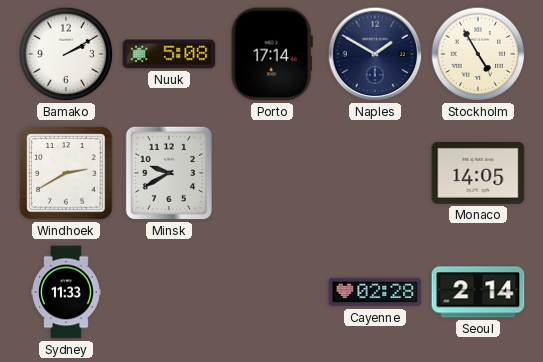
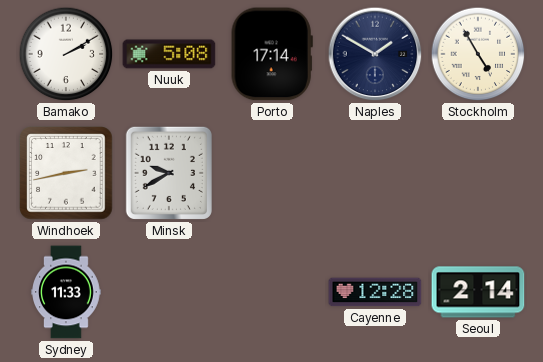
Windhoek: 2:40 -> 2:43
Monaco: 14:05 -> none
Cayenne: 02:28 -> 12:28
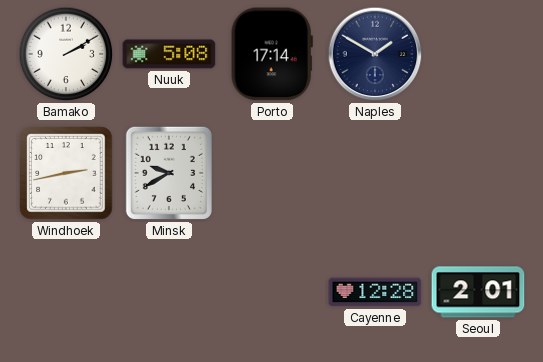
Stockholm: 4:55 -> none
Sydney: 11:33 -> none
Seoul: 2:14 -> 2:01
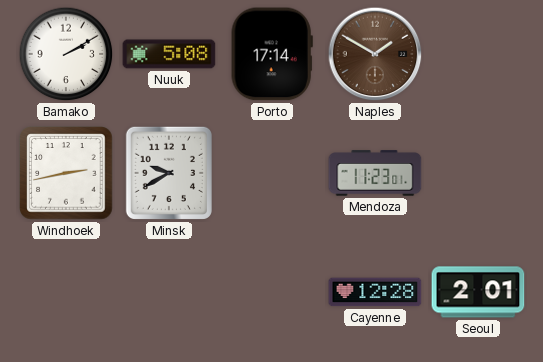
Naples dial: navy -> brown
Mendoza: none -> 11:23
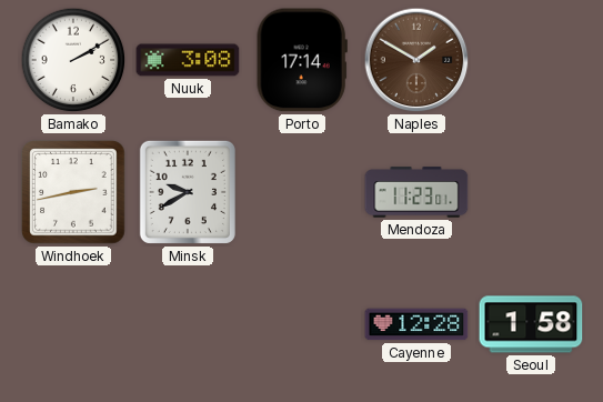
Nuuk: 5:08 -> 3:08
Seoul: 2:01 -> 1:58
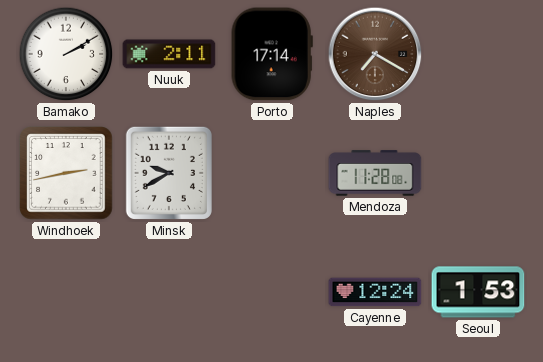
Nuuk: 3:08 -> 2:11
Naples: 1:50 -> 7:20
Mendoza: 11:23 -> 11:28
Cayenne: 12:28 -> 12:24
Seoul: 1:58 -> 1:53
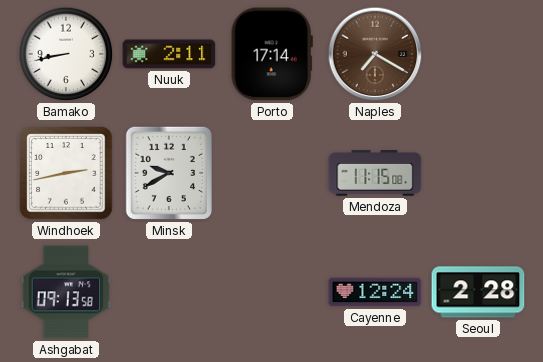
Bamako: 2:10 -> 8:43
Mendoza: 11:28 -> 11:15
Ashgabat: none -> 09:13
Seoul: 1:53 -> 2:28
